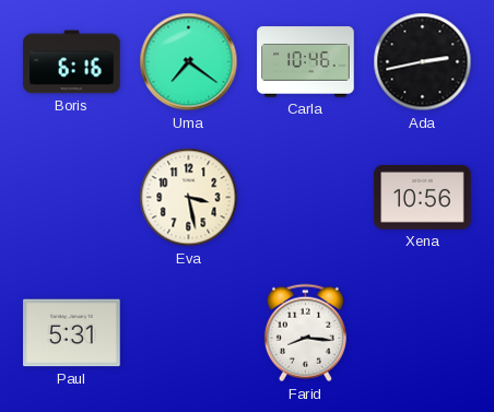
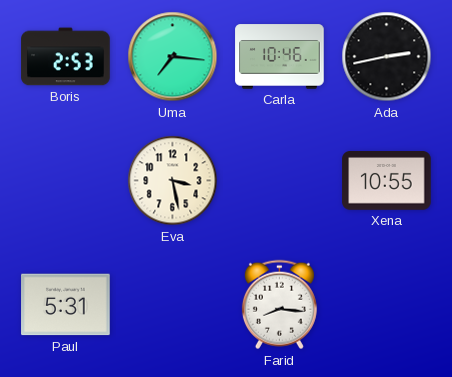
Boris: 6:16 -> 2:53
Uma: 7:21 -> 7:16
Xena: 10:56 -> 10:55
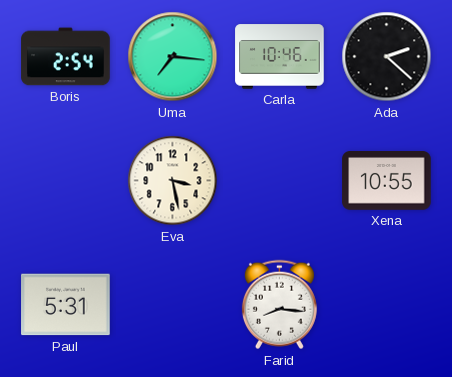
Boris: 2:53 -> 2:54
Ada: 2:43 -> 2:22
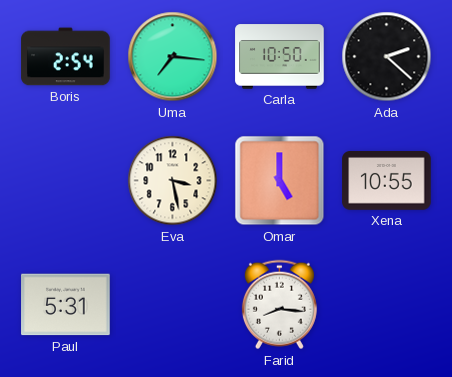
Carla: 10:46 -> 10:50
Omar: none -> 5:00
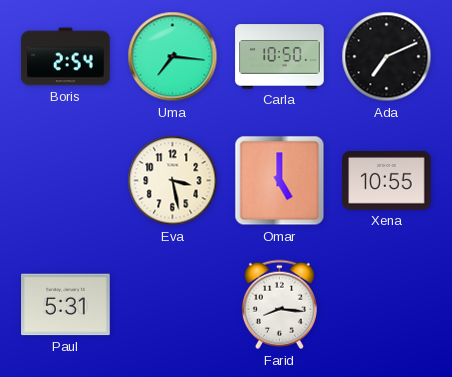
Ada: 2:22 -> 7:11
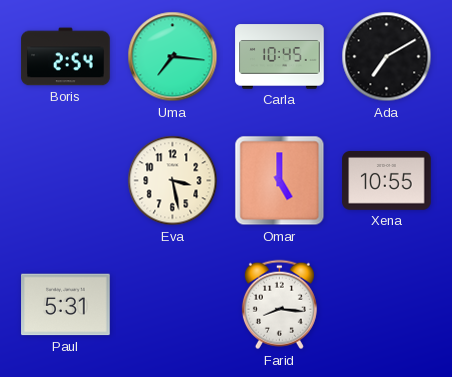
Carla: 10:50 -> 10:45
Ada: 7:11 -> 7:10
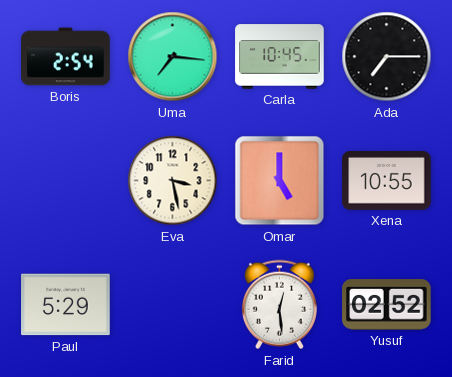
Ada: 7:10 -> 7:15
Paul: 5:31 -> 5:29
Farid: 8:16 -> 12:29
Yusuf: none -> 02:52
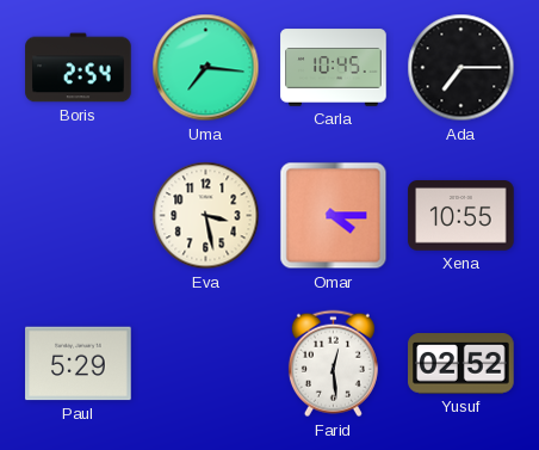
Omar: 5:00 -> 4:15
